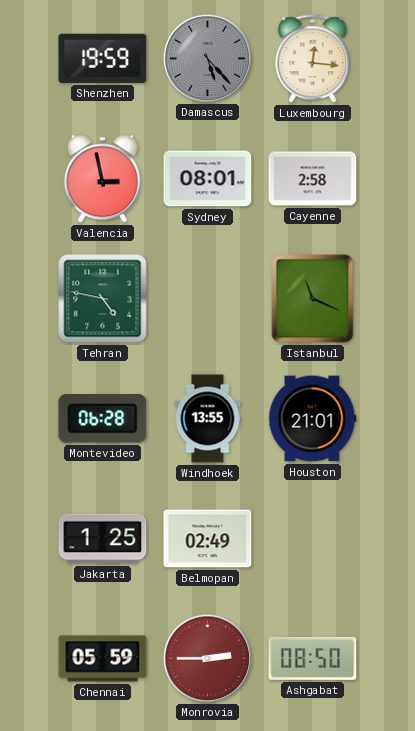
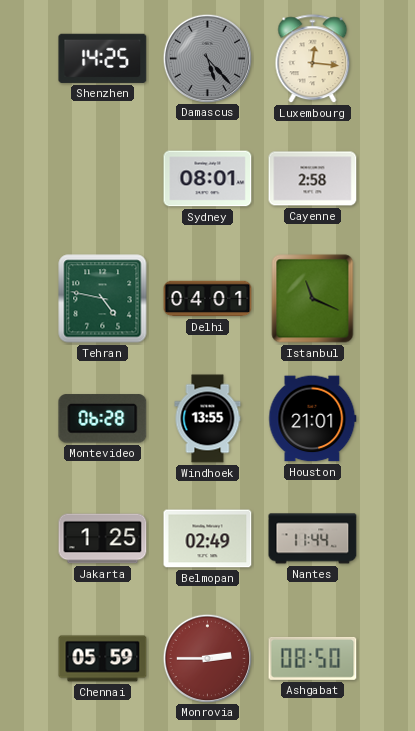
Shenzhen: 19:59 -> 14:25
Valencia: 2:58 -> none
Delhi: none -> 04:01
Nantes: none -> 11:44
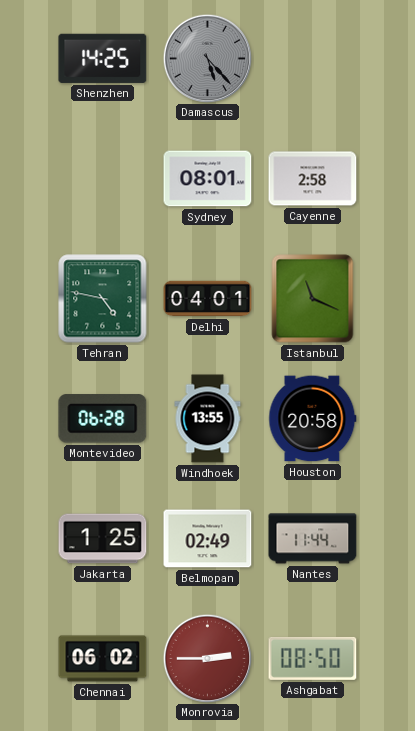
Luxembourg: 12:16 -> none
Houston: 21:01 -> 20:58
Chennai: 05:59 -> 06:02
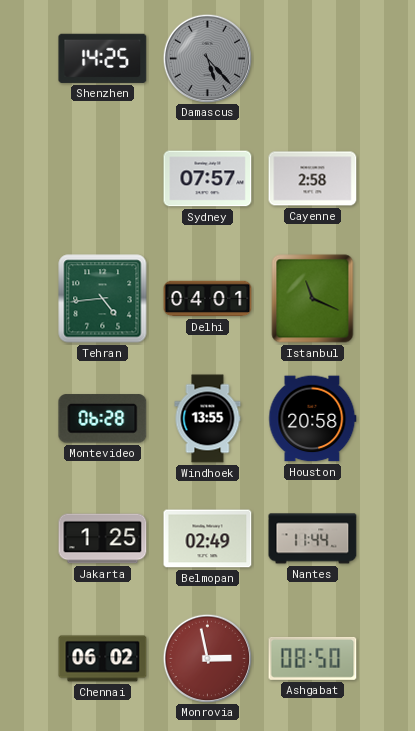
Sydney: 08:01 -> 07:57
Tehran: 4:47 -> 4:44
Monrovia: 2:45 -> 2:58
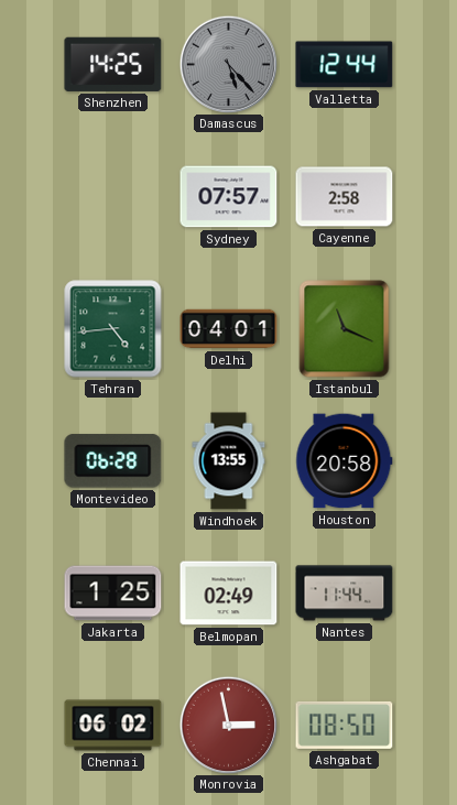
Valletta: none -> 12:44
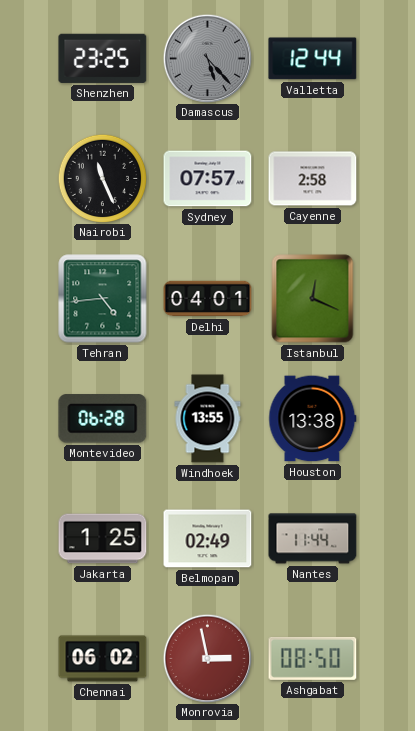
Shenzhen: 14:25 -> 23:25
Nairobi: none -> 11:26
Istanbul: 11:19 -> 12:19
Houston: 20:58 -> 13:38
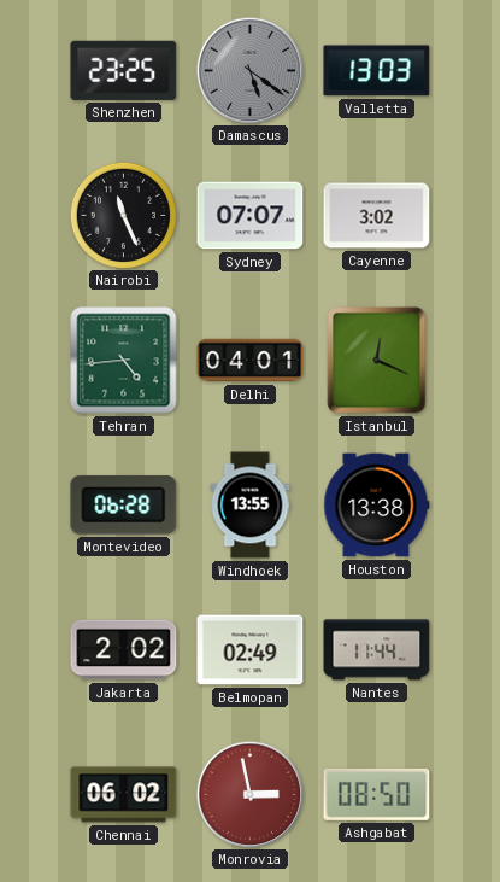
Damascus: 5:23 -> 5:21
Valletta: 12:44 -> 13:03
Sydney: 07:57 -> 07:07
Cayenne: 2:58 -> 3:02
Jakarta: 1:25 -> 2:02
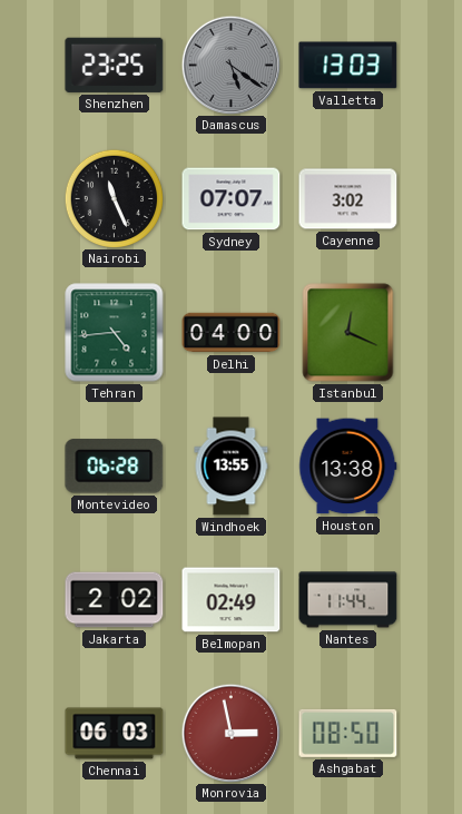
Delhi: 04:01 -> 04:00
Chennai: 06:02 -> 06:03
